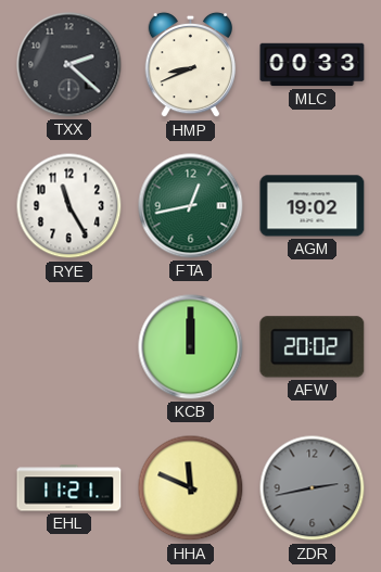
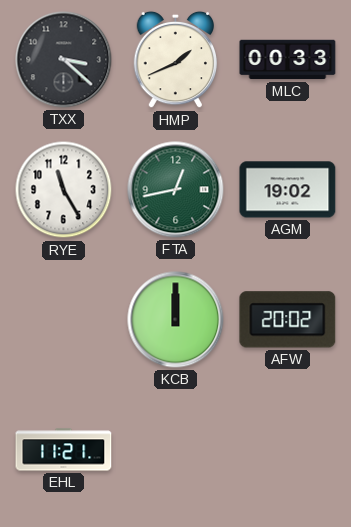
TXX: 2:22 -> 3:22
HMP: 8:41 -> 1:41
HHA: 11:49 -> none
ZDR: 2:43 -> none
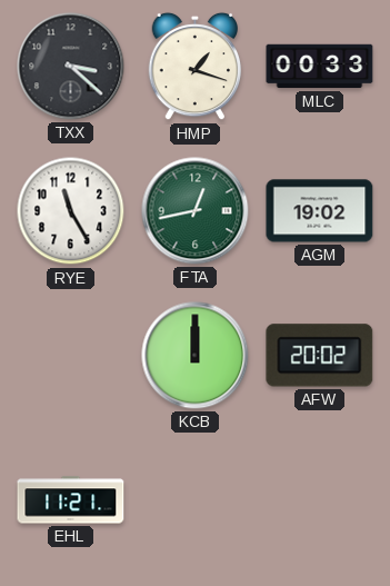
HMP: 1:41 -> 1:18
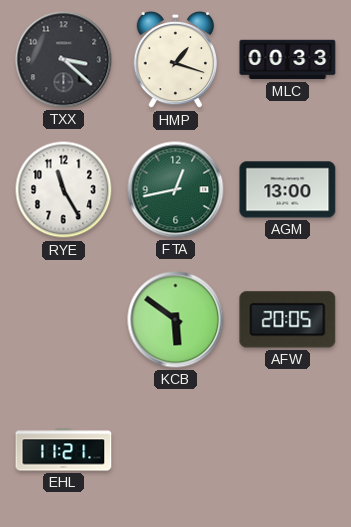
AGM: 19:02 -> 13:00
KCB: 12:00 -> 5:51
AFW: 20:02 -> 20:05
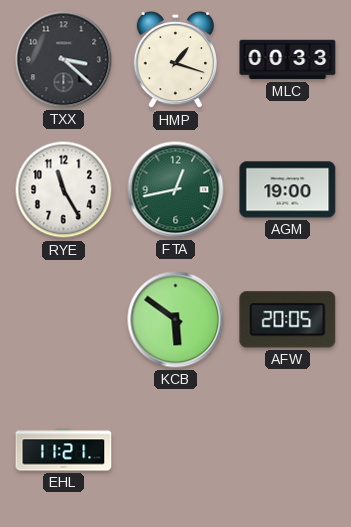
AGM: 13:00 -> 19:00
